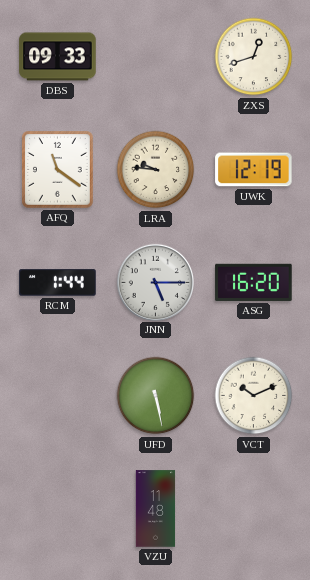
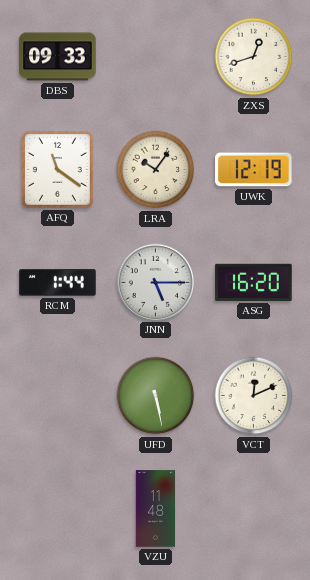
LRA: 9:46 -> 10:06
VCT: 10:11 -> 12:11
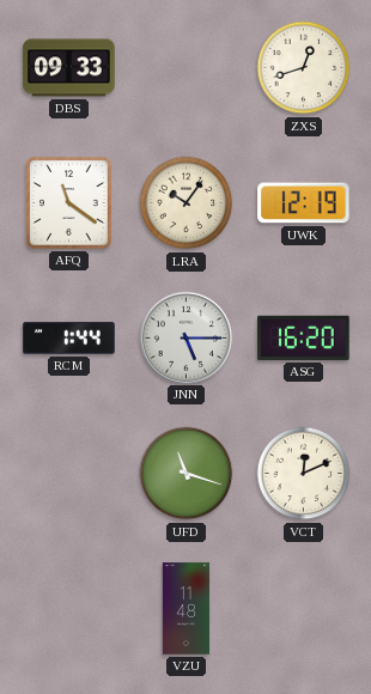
UFD: 5:28 -> 11:18
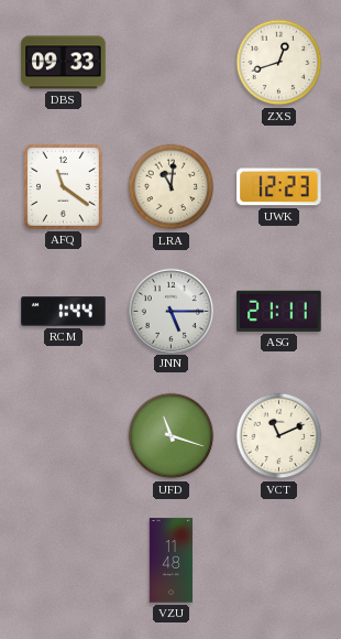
LRA: 10:06 -> 11:01
UWK: 12:19 -> 12:23
ASG: 16:20 -> 21:11
VCT: 12:11 -> 11:11
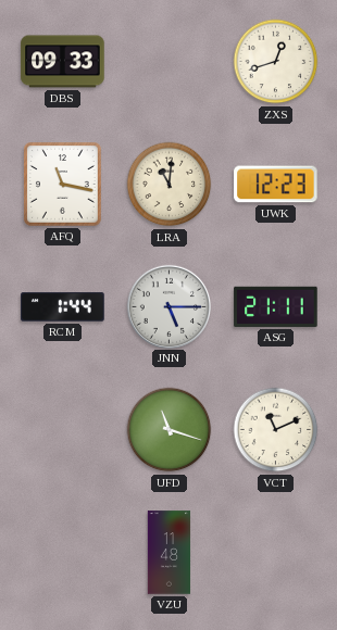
AFQ: 11:21 -> 11:17
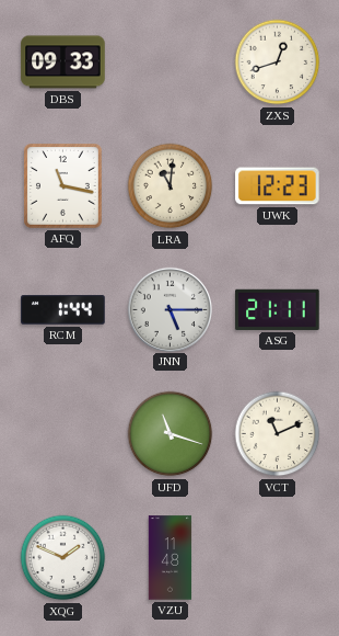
XQG: none -> 1:49
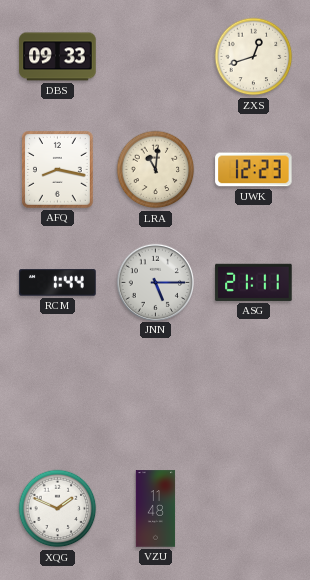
AFQ: 11:17 -> 8:17
UFD: 11:18 -> none
VCT: 11:11 -> none
